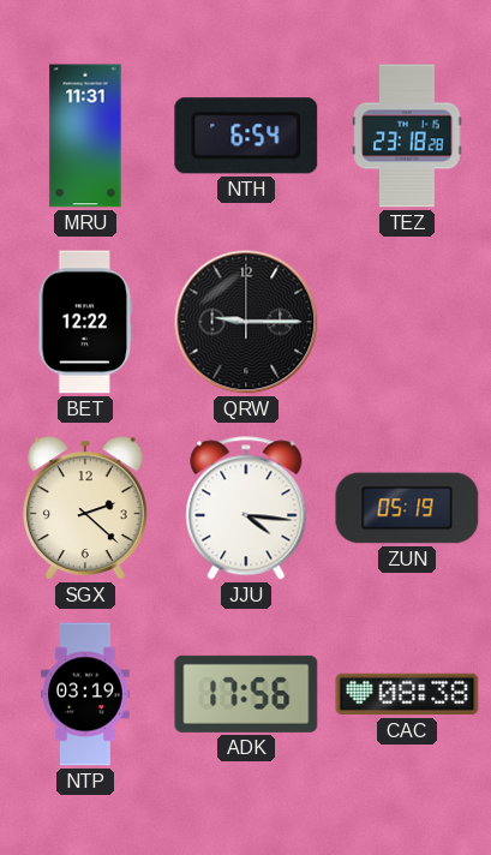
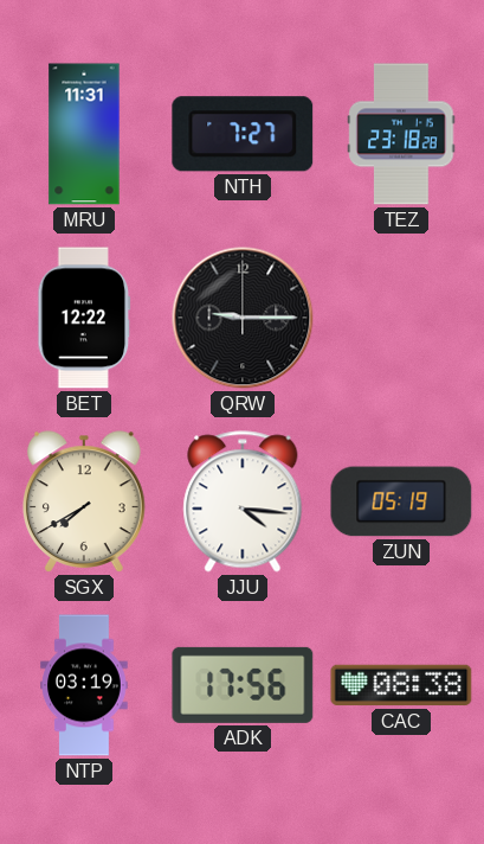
NTH: 6:54 -> 7:27
SGX: 2:22 -> 7:40
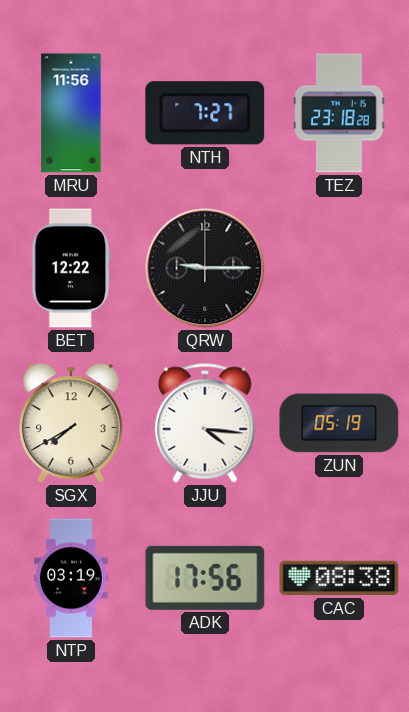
MRU: 11:31 -> 11:56
